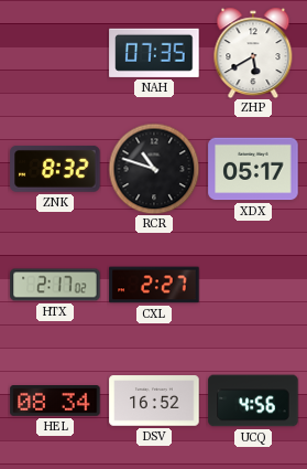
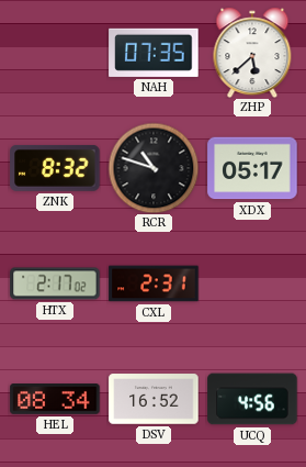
ZHP: 5:40 -> 5:38
CXL: 2:27 -> 2:31
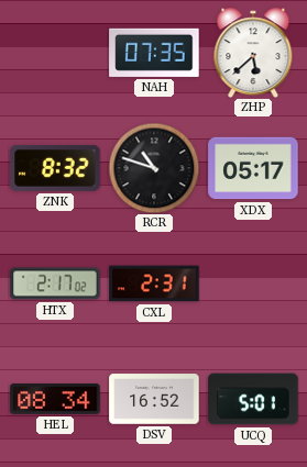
UCQ: 4:56 -> 5:01
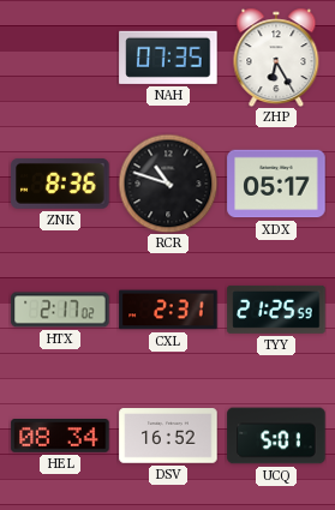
ZHP: 5:38 -> 6:25
ZNK: 8:32 -> 8:36
TYY: none -> 21:25
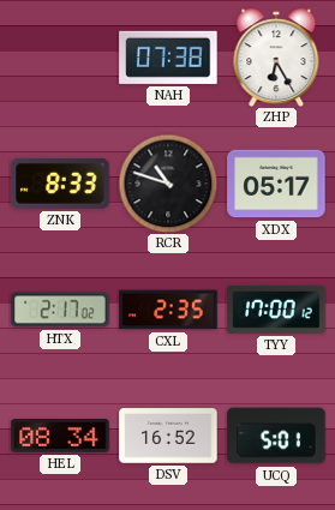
NAH: 07:35 -> 07:38
ZNK: 8:36 -> 8:33
CXL: 2:31 -> 2:35
TYY: 21:25 -> 17:00
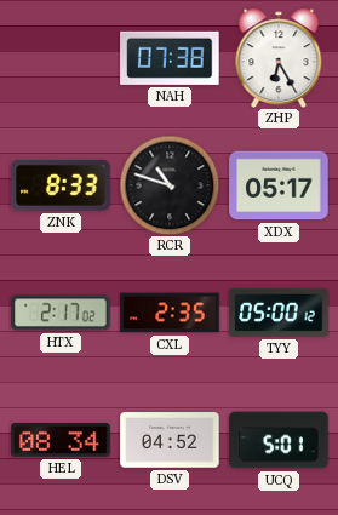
TYY: 17:00 -> 05:00
DSV: 16:52 -> 04:52
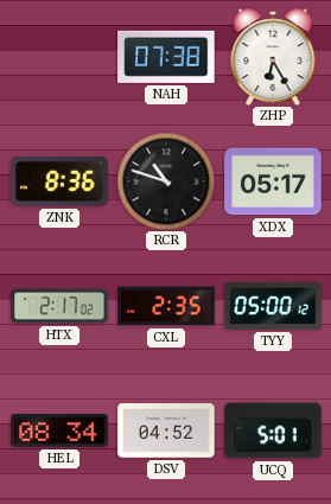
ZNK: 8:33 -> 8:36
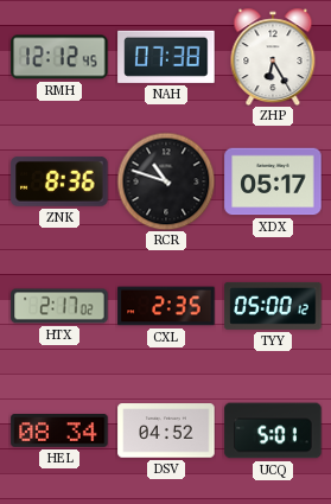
RMH: none -> 12:12
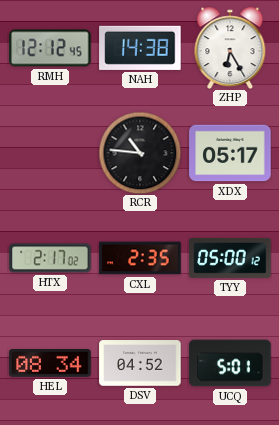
NAH: 07:38 -> 14:38
ZNK: 8:36 -> none
RCR: 10:48 -> 10:46
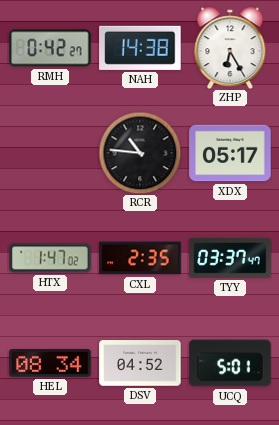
RMH: 12:12 -> 0:42
HTX: 2:17 -> 1:47
TYY: 05:00 -> 03:37
